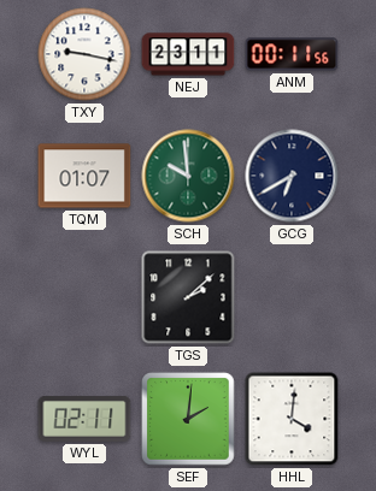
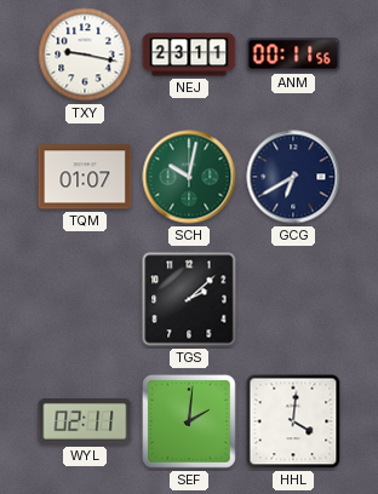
SCH: 9:59 -> 10:02
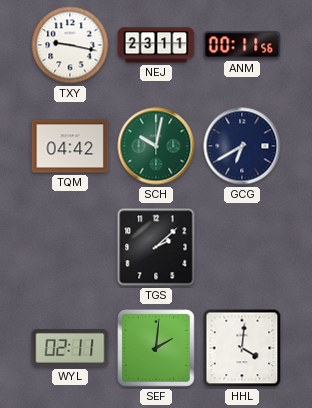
TQM: 01:07 -> 04:42
